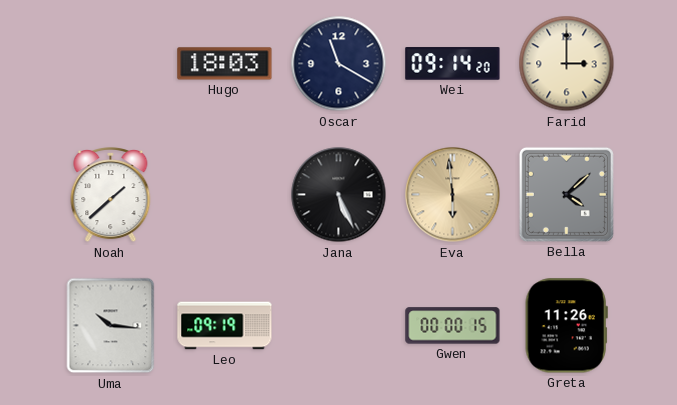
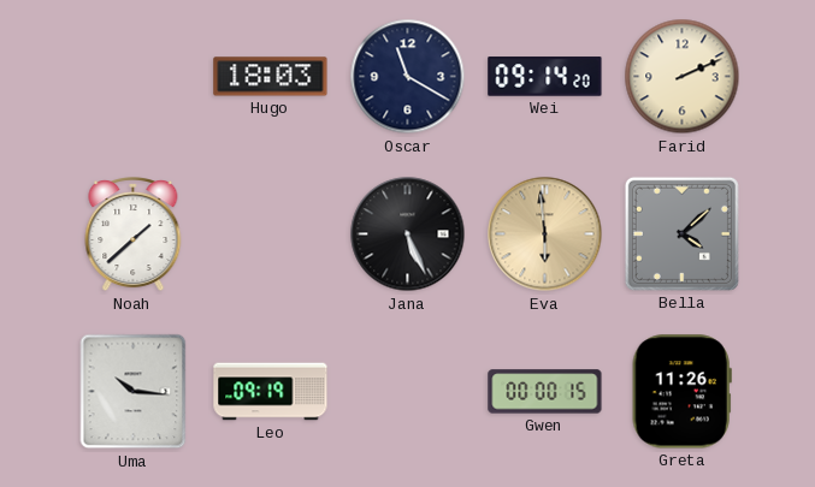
Farid: 3:00 -> 2:11
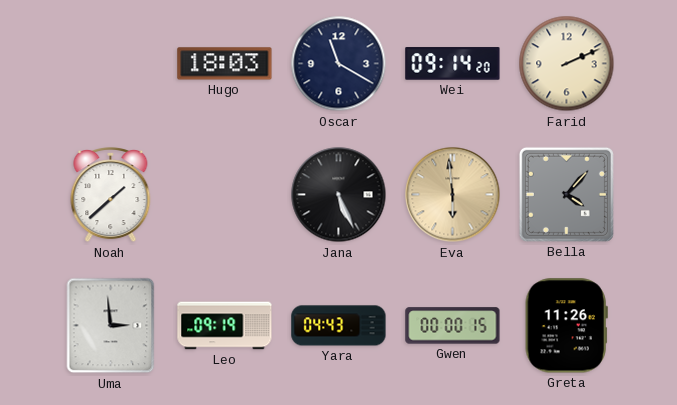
Bella: 4:08 -> 4:07
Uma: 10:16 -> 2:59
Yara: none -> 04:43
